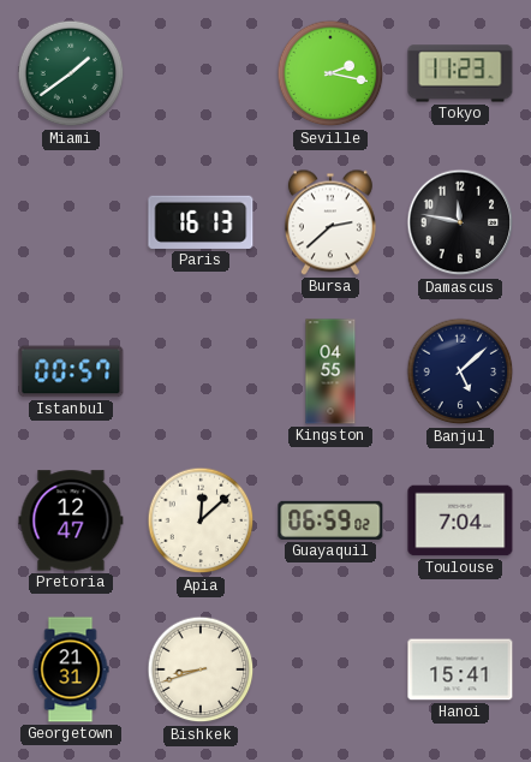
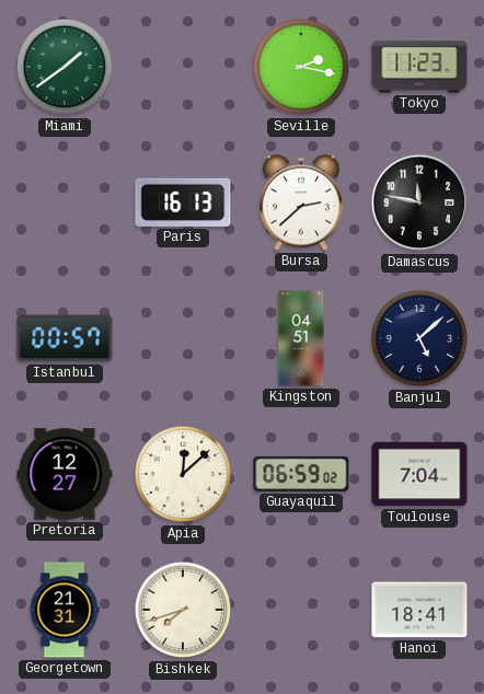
Kingston: 04:55 -> 04:51
Pretoria: 12:47 -> 12:27
Bishkek: 8:42 -> 7:42
Hanoi: 15:41 -> 18:41
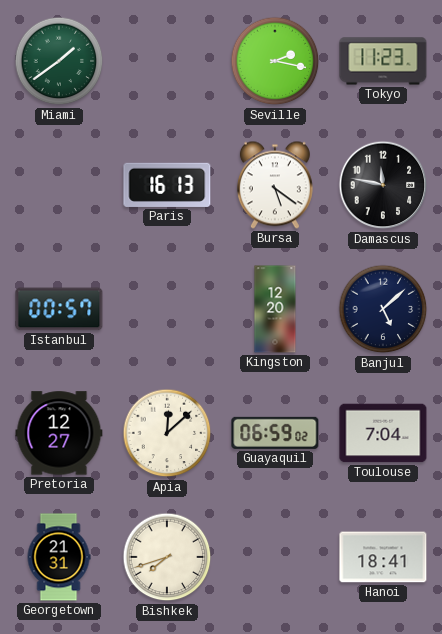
Bursa: 2:38 -> 5:21
Kingston: 04:51 -> 12:20
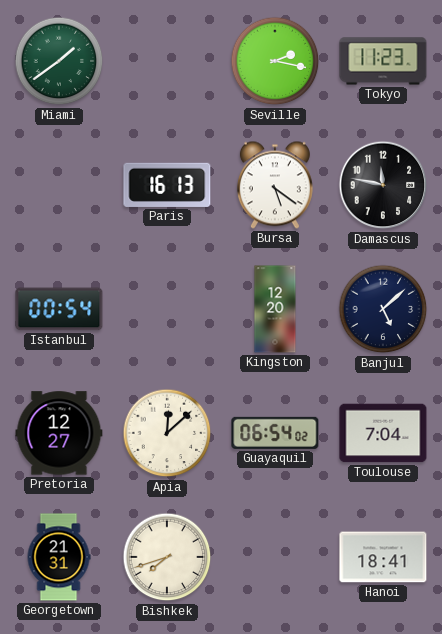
Istanbul: 00:57 -> 00:54
Guayaquil: 06:59 -> 06:54
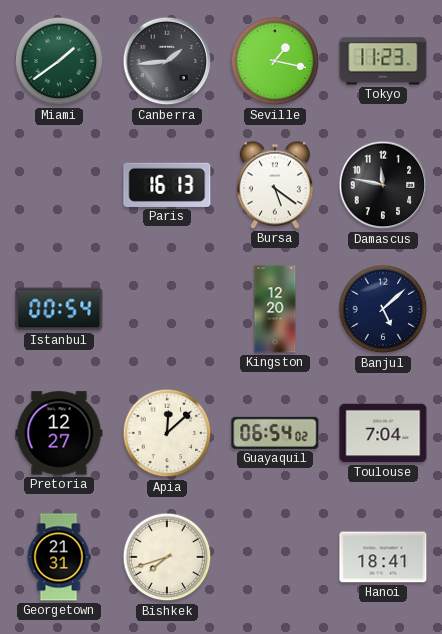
Canberra: none -> 1:44
Seville: 2:17 -> 1:17
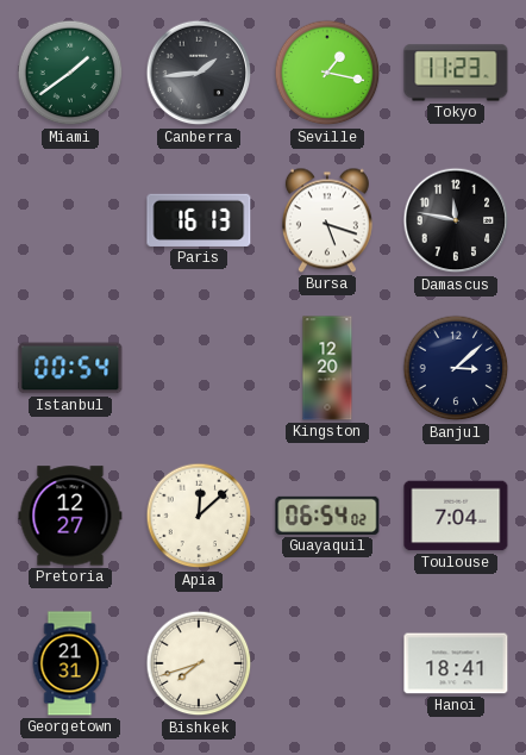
Bursa: 5:21 -> 5:18
Banjul: 5:08 -> 3:08
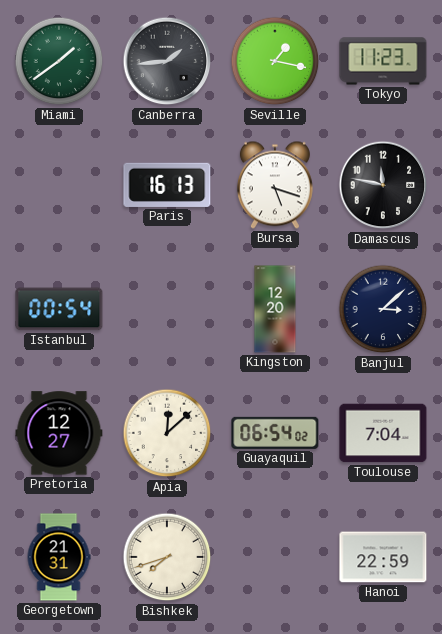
Hanoi: 18:41 -> 22:59
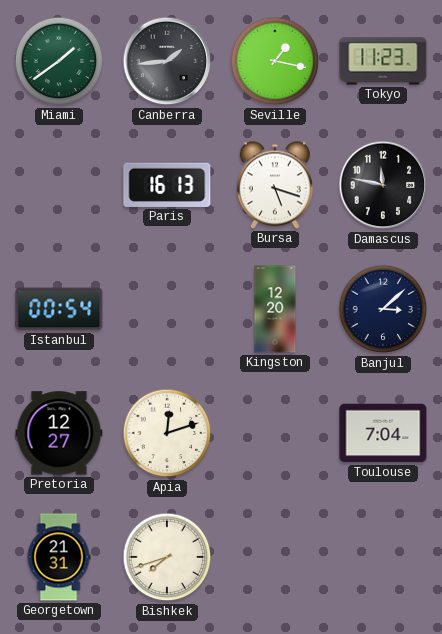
Apia: 12:08 -> 12:12
Guayaquil: 06:54 -> none
Hanoi: 22:59 -> none
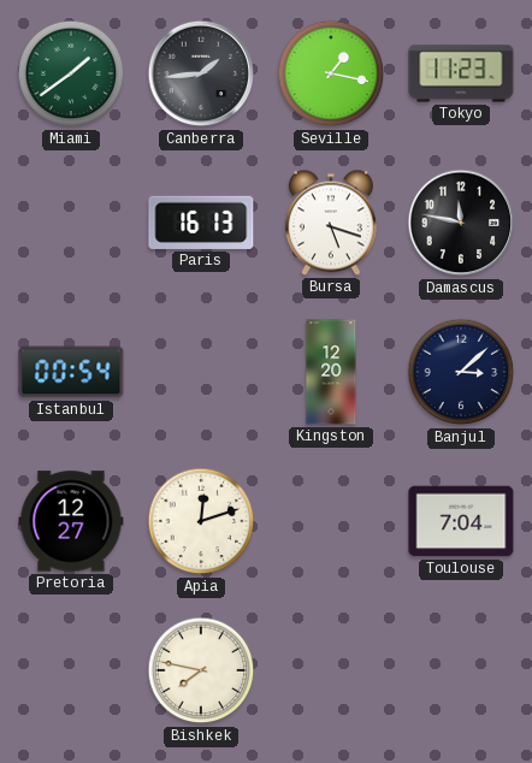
Georgetown: 21:31 -> none
Bishkek: 7:42 -> 7:47
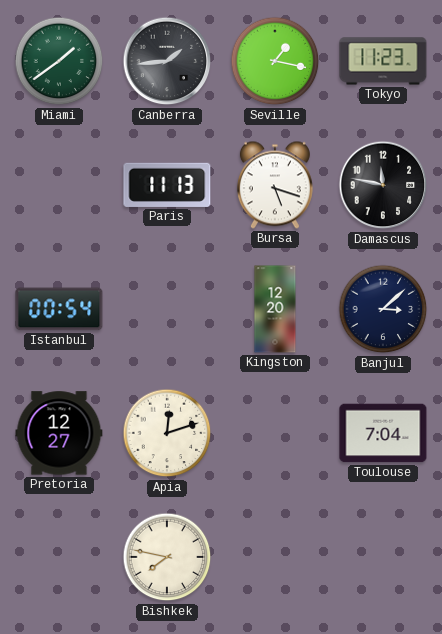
Paris: 16:13 -> 11:13
